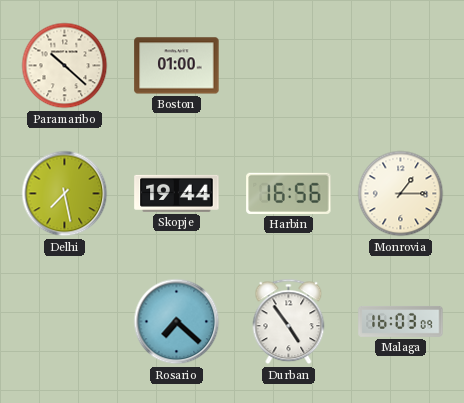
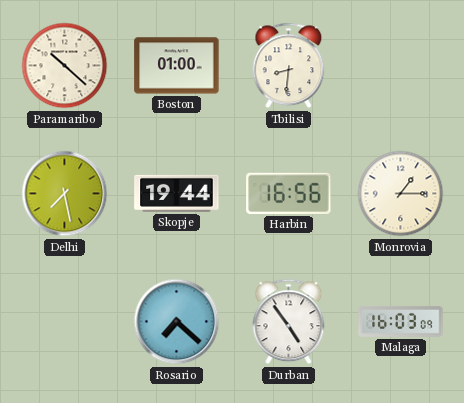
Tbilisi: none -> 8:31
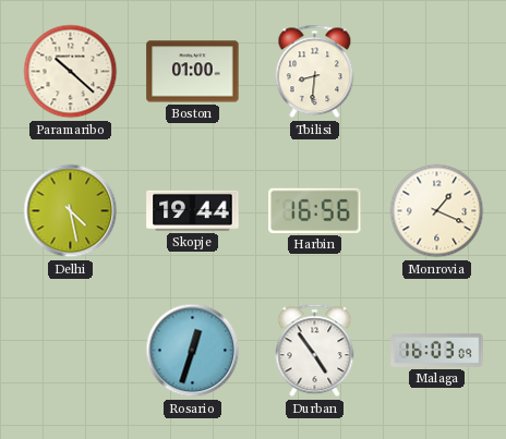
Delhi: 7:28 -> 4:28
Monrovia: 1:15 -> 1:19
Rosario: 7:22 -> 12:33
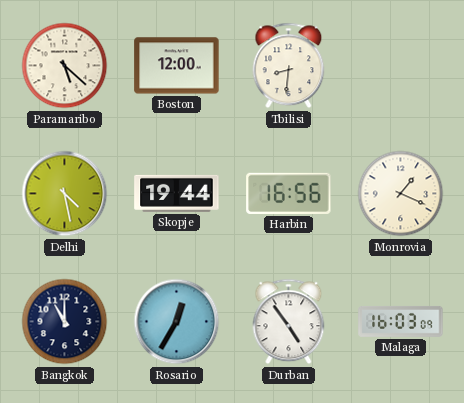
Paramaribo: 10:22 -> 5:22
Boston: 01:00 -> 12:00
Bangkok: none -> 11:00
Rosario: 12:33 -> 12:35
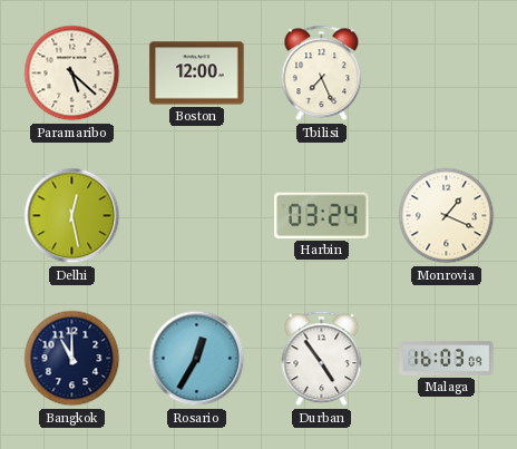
Tbilisi: 8:31 -> 7:26
Delhi: 4:28 -> 12:28
Skopje: 19:44 -> none
Harbin: 16:56 -> 03:24
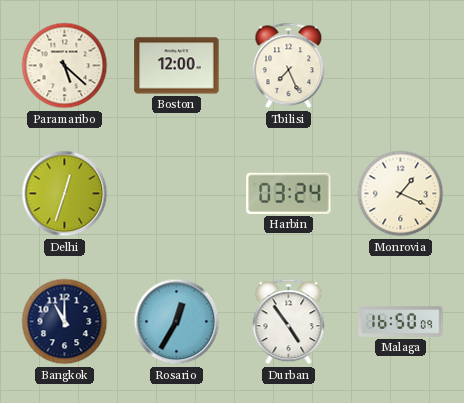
Delhi: 12:28 -> 12:33
Malaga: 16:03 -> 16:50
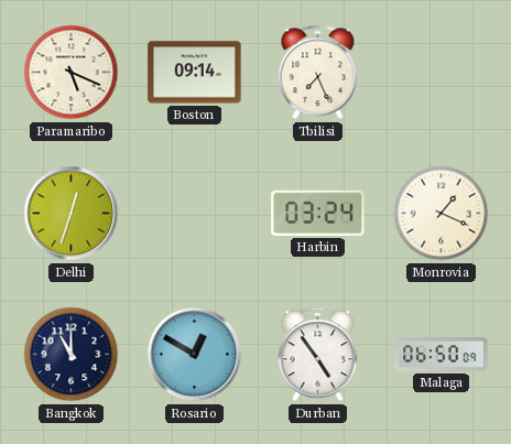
Paramaribo: 5:22 -> 5:19
Boston: 12:00 -> 09:14
Rosario: 12:35 -> 12:50
Malaga: 16:50 -> 06:50
